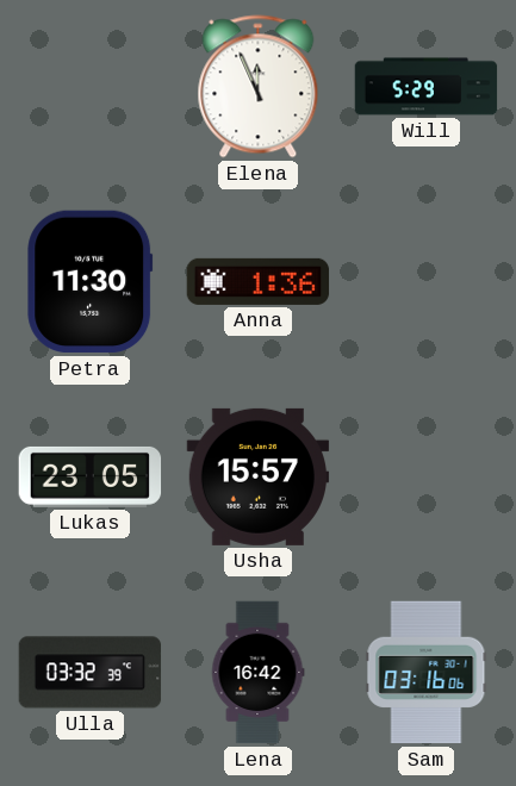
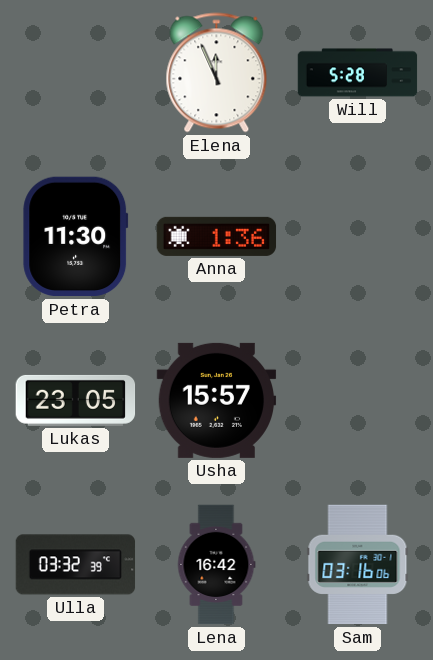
Will: 5:29 -> 5:28
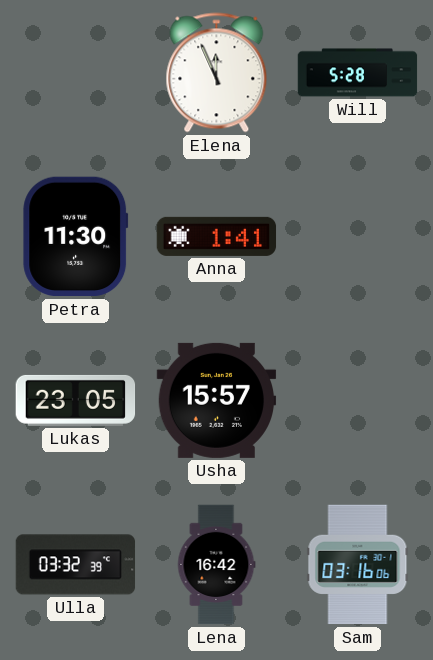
Anna: 1:36 -> 1:41
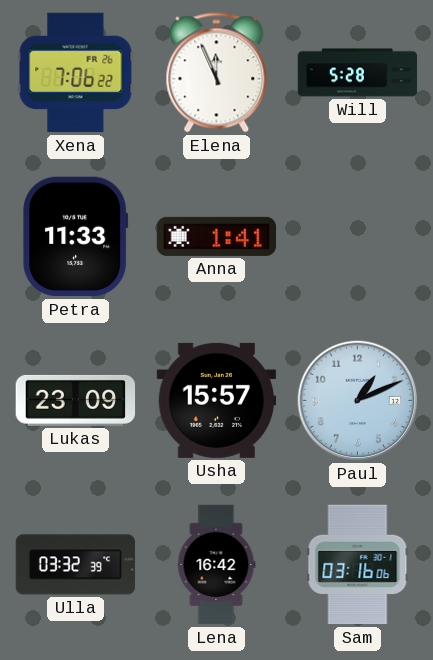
Xena: none -> 7:06
Petra: 11:30 -> 11:33
Lukas: 23:05 -> 23:09
Paul: none -> 1:11
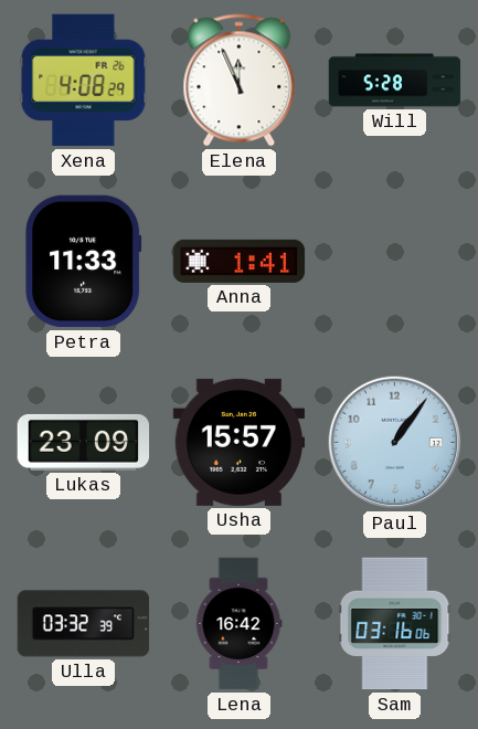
Xena: 7:06 -> 4:08
Paul: 1:11 -> 1:06
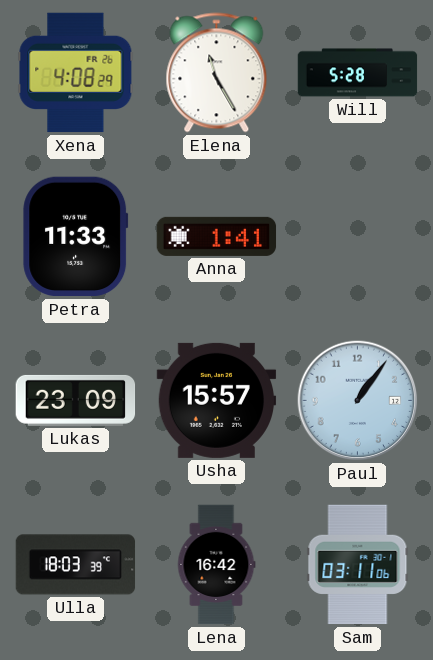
Elena: 11:56 -> 11:25
Ulla: 03:32 -> 18:03
Sam: 03:16 -> 03:11
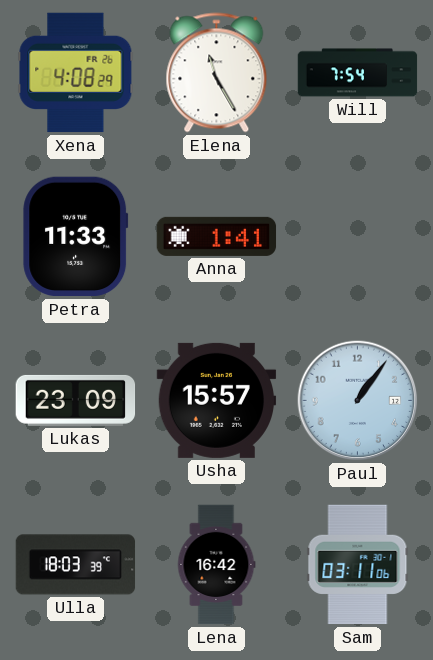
Will: 5:28 -> 7:54
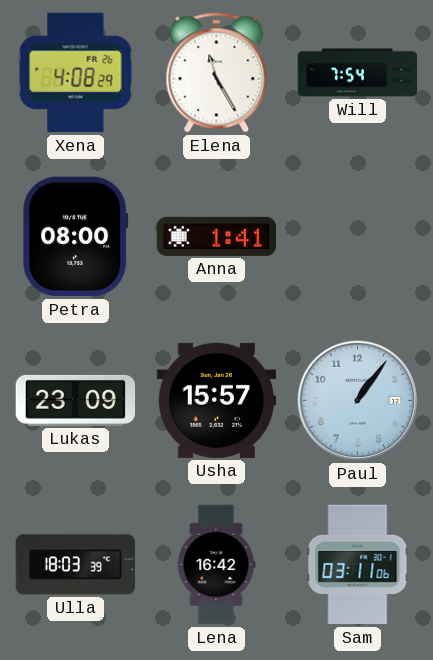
Petra: 11:33 -> 08:00
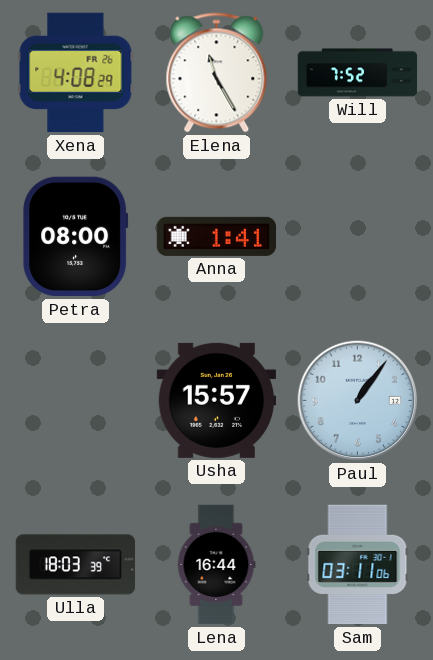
Will: 7:54 -> 7:52
Lukas: 23:09 -> none
Lena: 16:42 -> 16:44
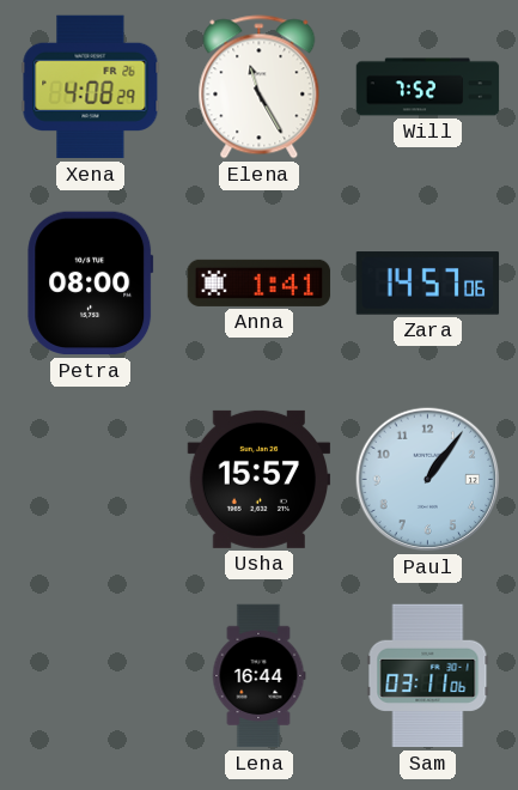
Zara: none -> 14:57
Ulla: 18:03 -> none
